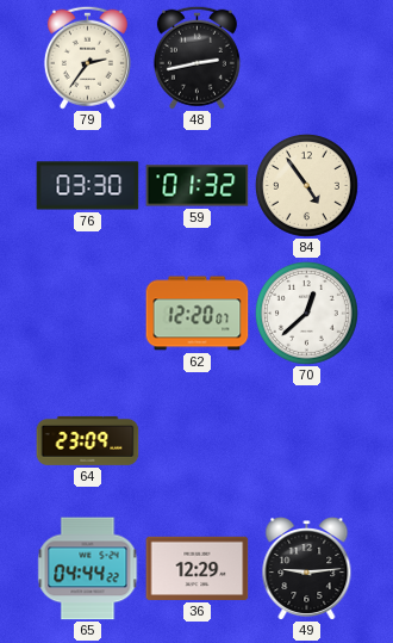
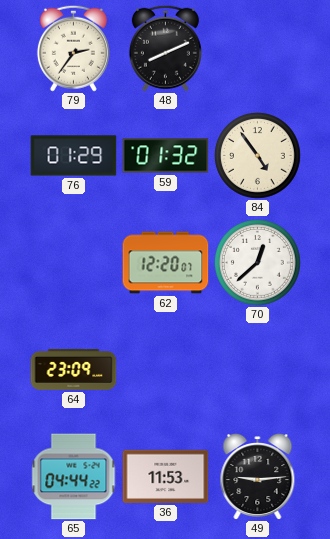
48: 2:43 -> 8:11
76: 03:30 -> 01:29
36: 12:29 -> 11:53
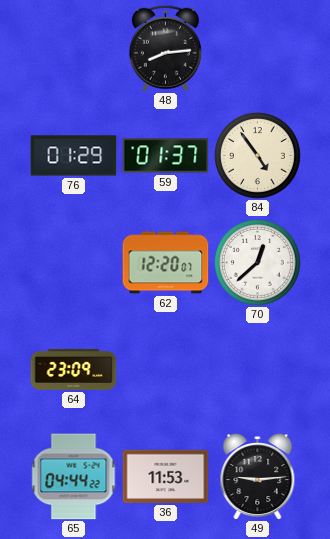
79: 2:36 -> none
48: 8:11 -> 8:14
59: 01:32 -> 01:37
